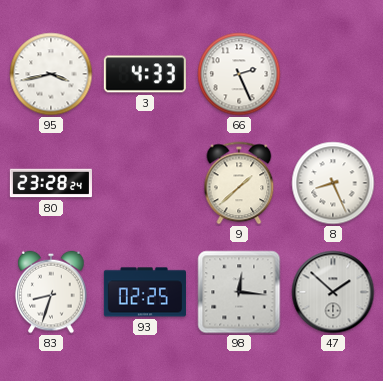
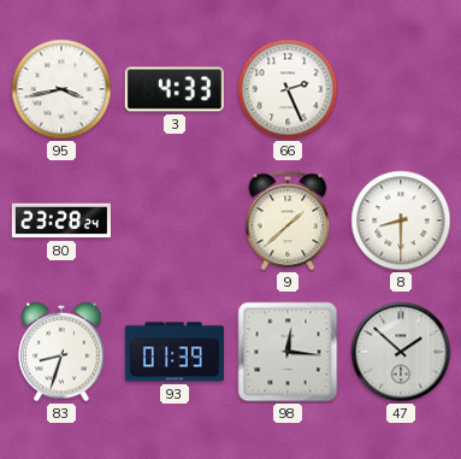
8: 8:26 -> 8:30
93: 02:25 -> 01:39
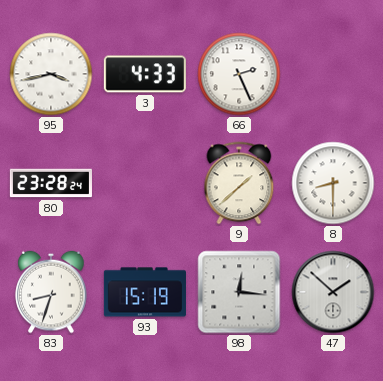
93: 01:39 -> 15:19
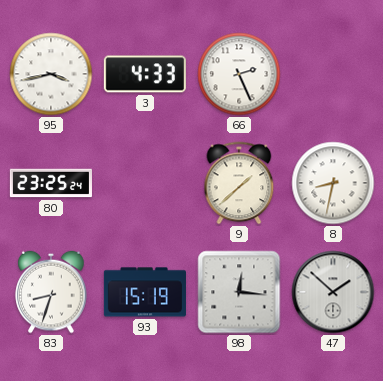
80: 23:28 -> 23:25
8: 8:30 -> 8:32
